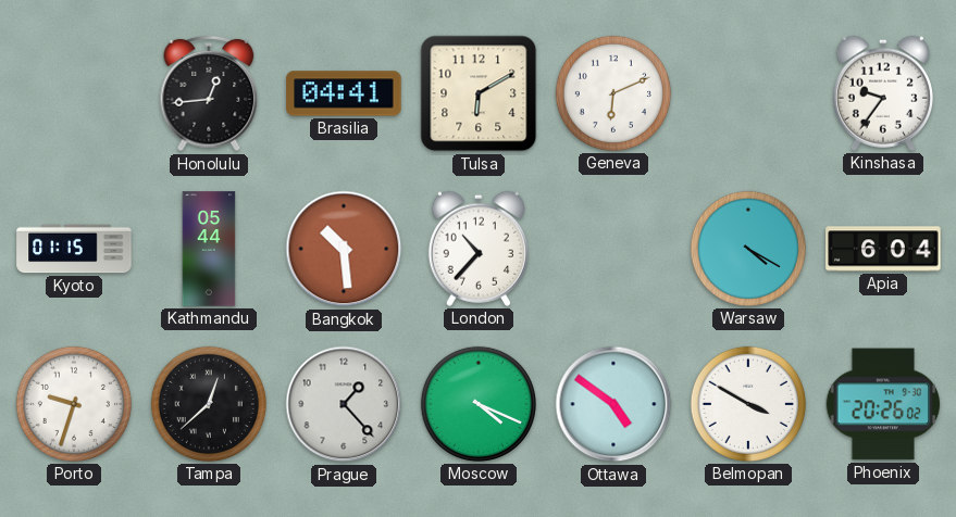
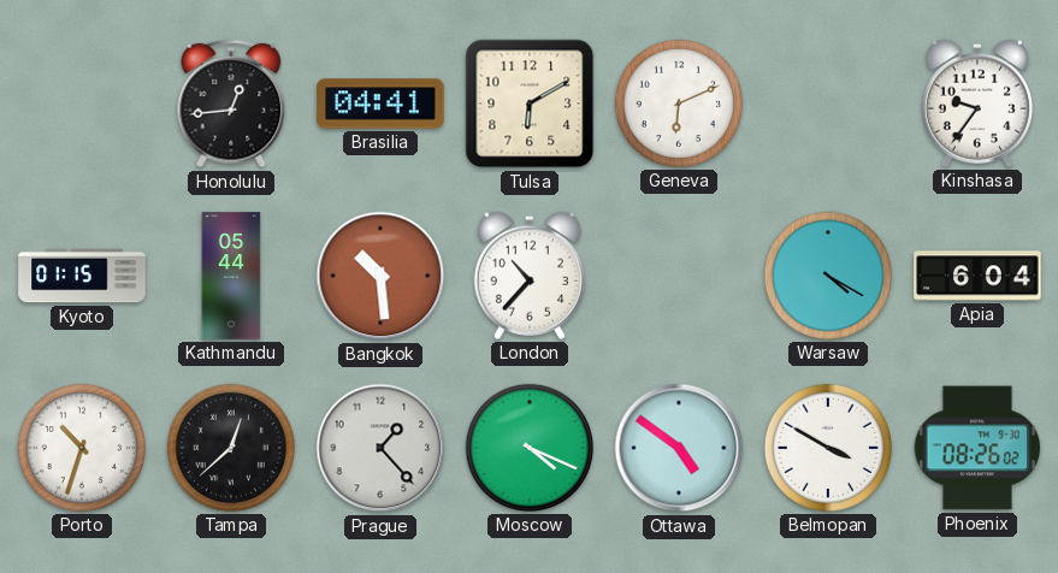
Porto: 9:33 -> 10:33
Phoenix: 20:26 -> 08:26
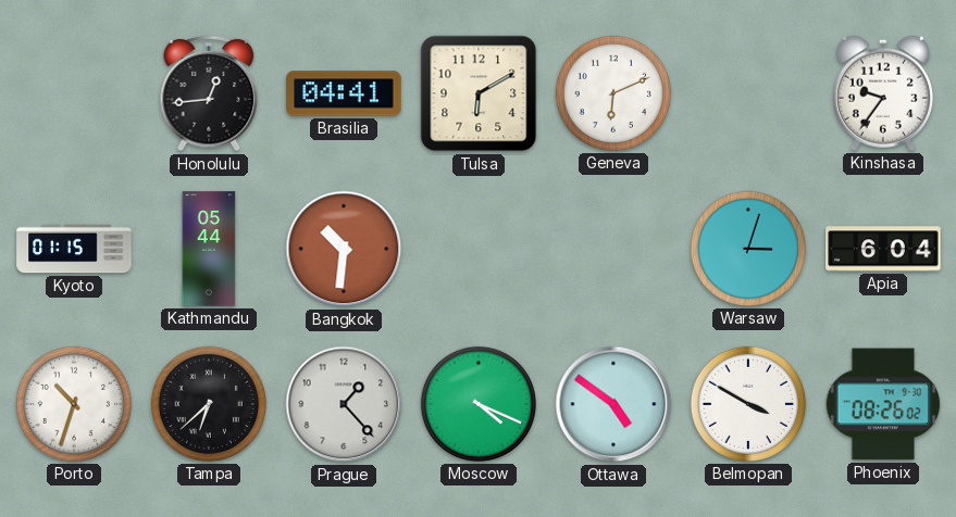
Bangkok: 10:29 -> 10:31
London: 10:37 -> none
Warsaw: 4:20 -> 3:03
Tampa: 12:38 -> 6:38
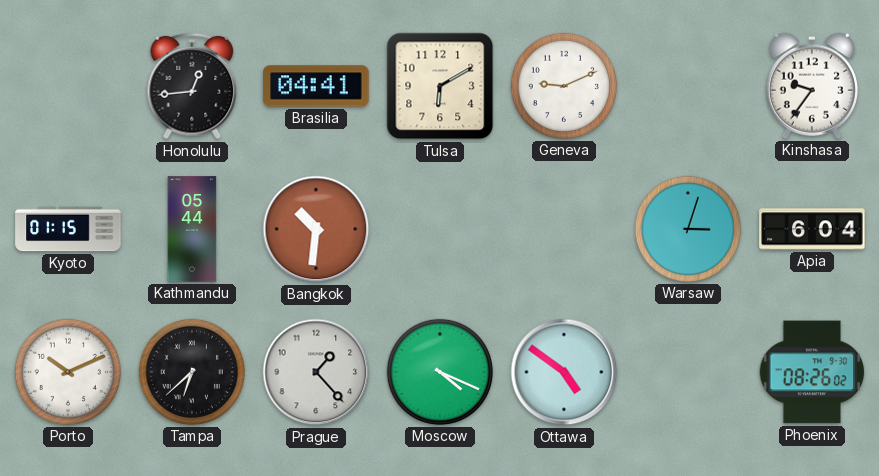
Geneva: 6:11 -> 9:11
Porto: 10:33 -> 10:11
Belmopan: 3:50 -> none
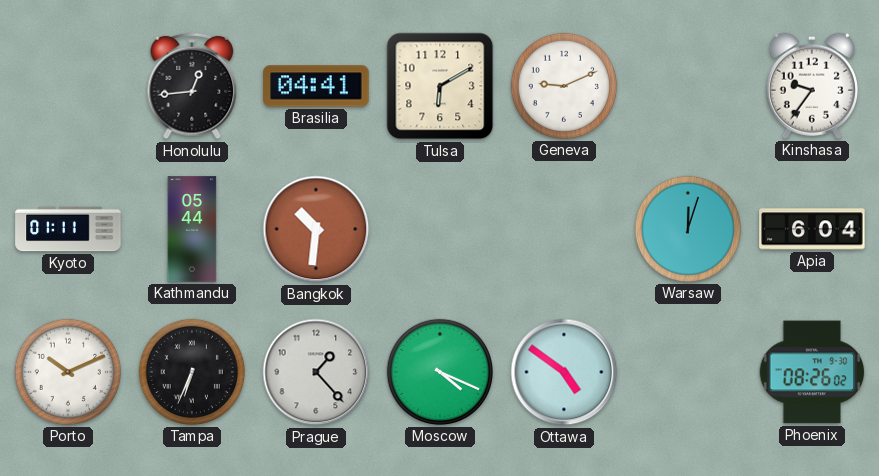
Kyoto: 01:15 -> 01:11
Warsaw: 3:03 -> 12:03
Tampa: 6:38 -> 6:34
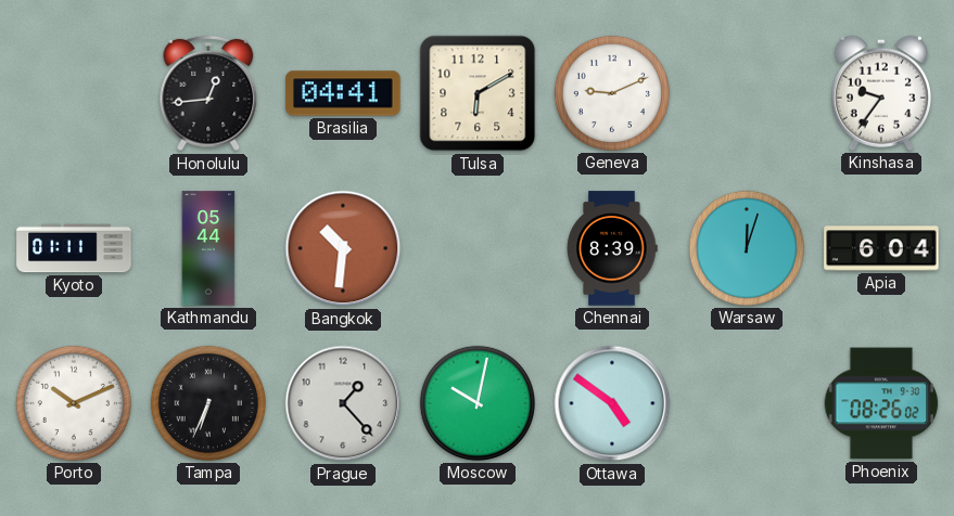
Chennai: none -> 8:39
Moscow: 4:19 -> 10:02
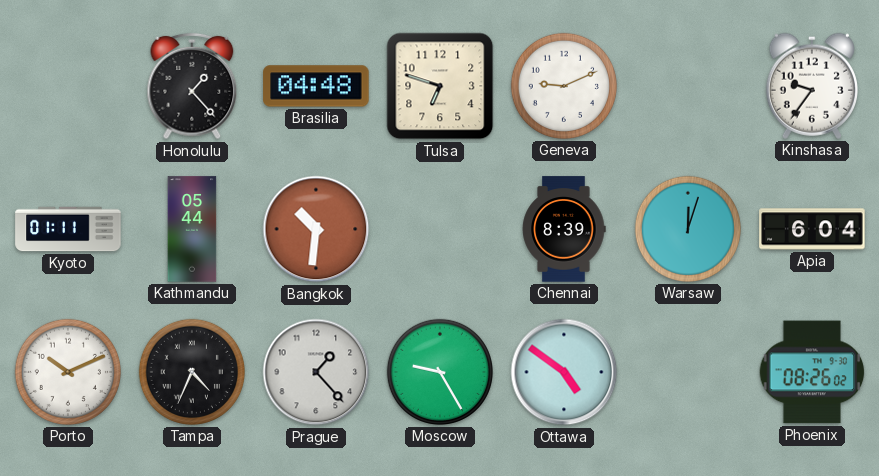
Honolulu: 12:44 -> 1:23
Brasilia: 04:41 -> 04:48
Tulsa: 6:10 -> 6:48
Tampa: 6:34 -> 4:34
Moscow: 10:02 -> 9:25
